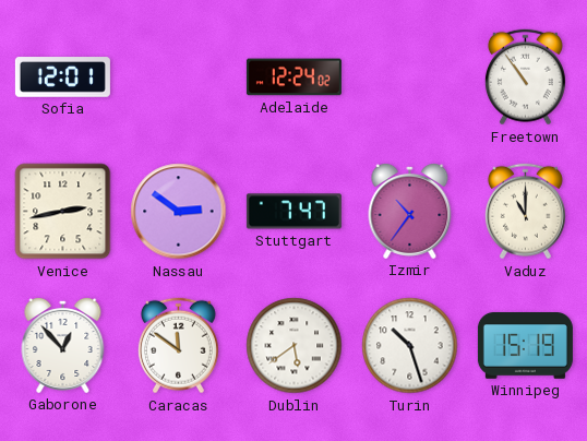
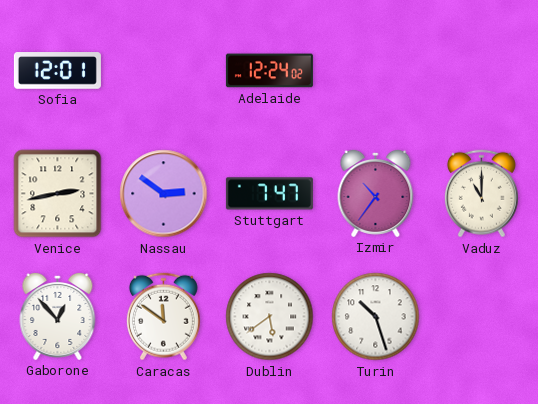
Freetown: 10:54 -> none
Winnipeg: 15:19 -> none
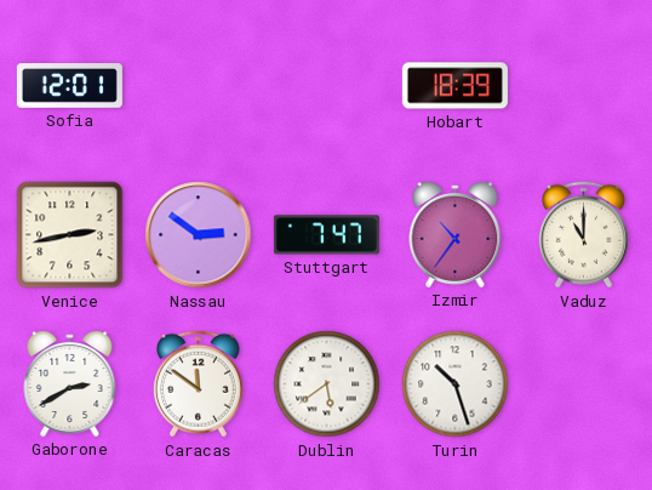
Adelaide: 12:24 -> none
Hobart: none -> 18:39
Gaborone: 12:53 -> 2:40
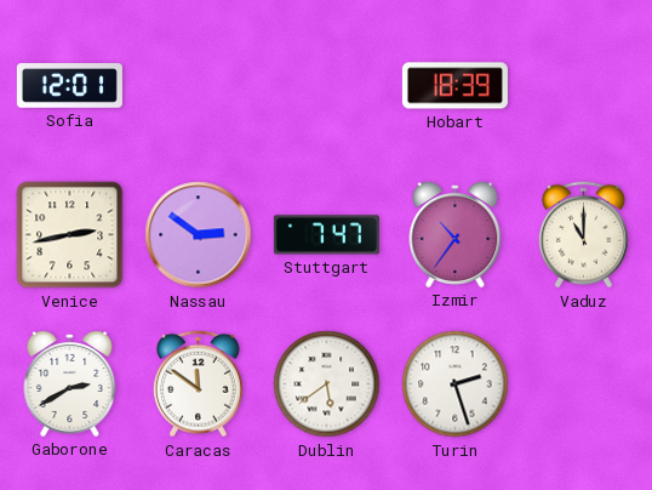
Turin: 10:27 -> 2:27
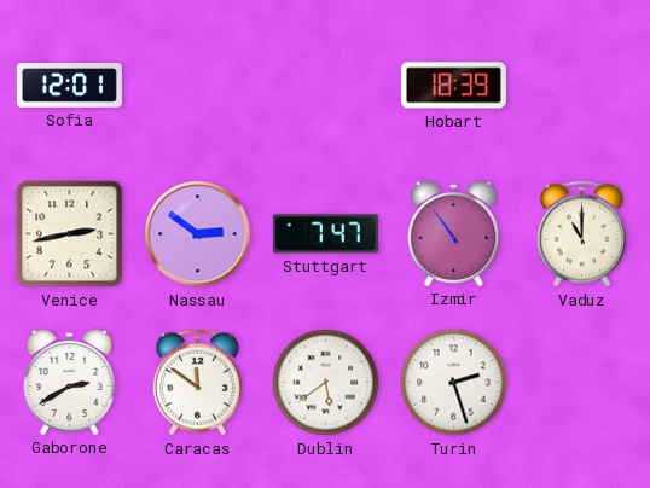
Izmir: 10:36 -> 10:54
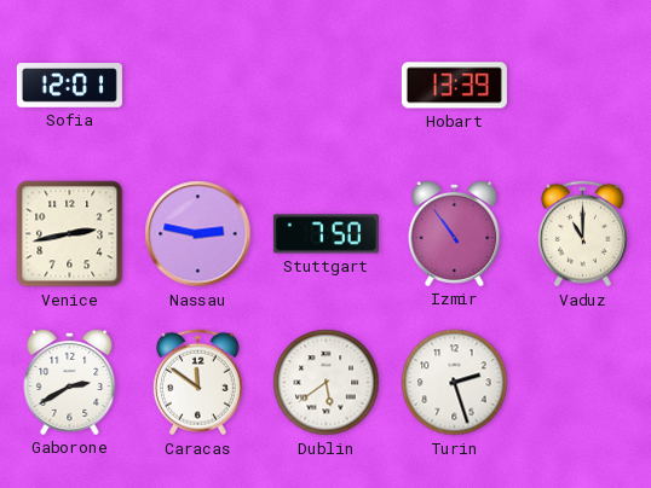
Hobart: 18:39 -> 13:39
Nassau: 2:51 -> 2:47
Stuttgart: 7:47 -> 7:50
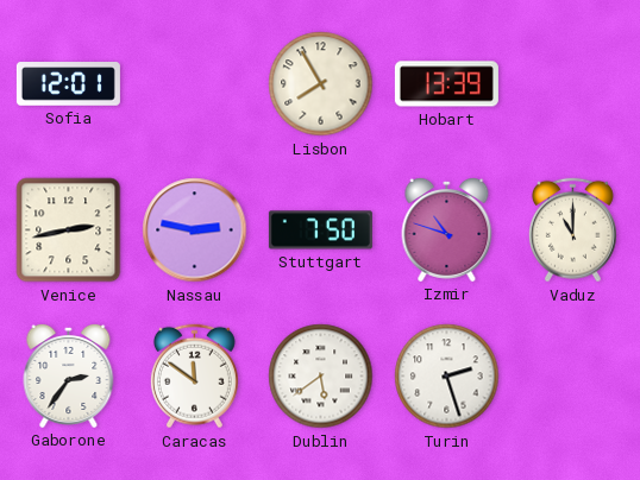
Lisbon: none -> 7:55
Izmir: 10:54 -> 10:48
Gaborone: 2:40 -> 2:36
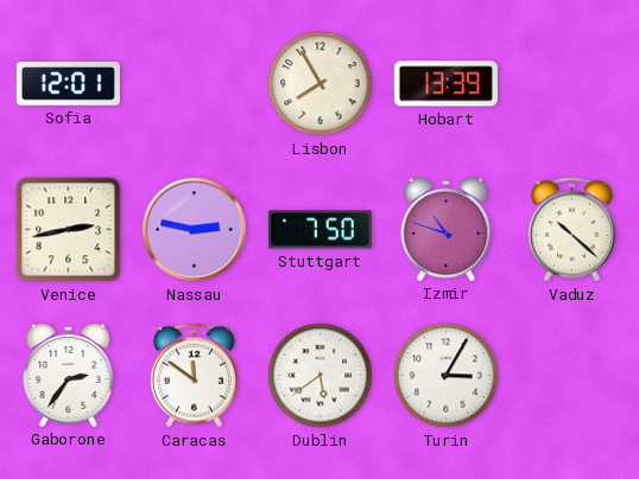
Vaduz: 11:00 -> 10:22
Turin: 2:27 -> 3:05
